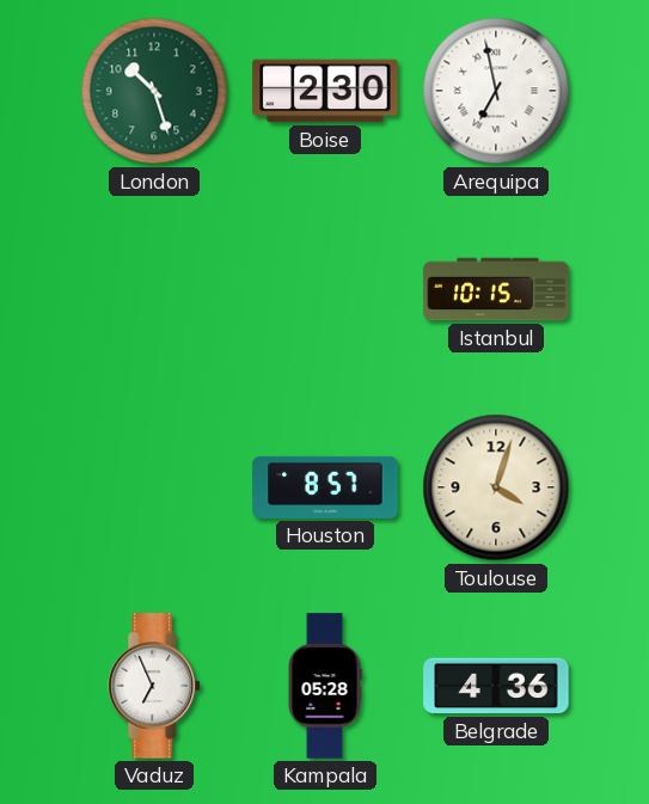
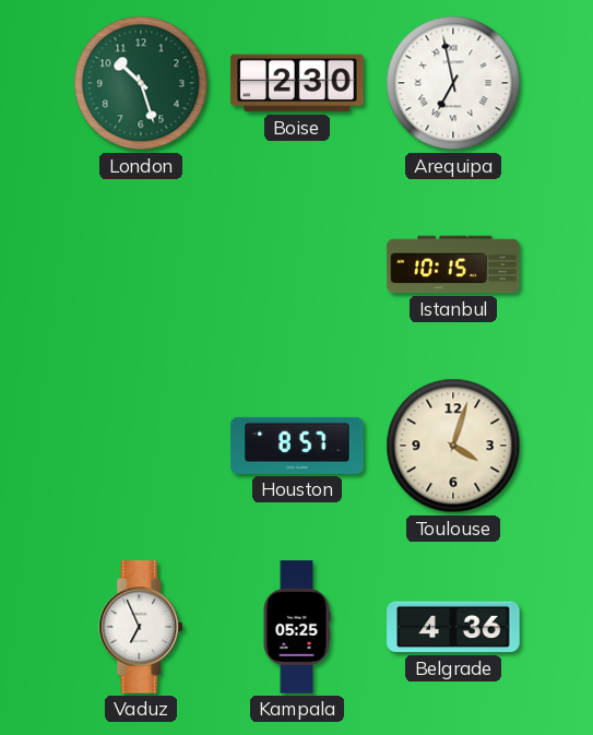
Kampala: 05:28 -> 05:25
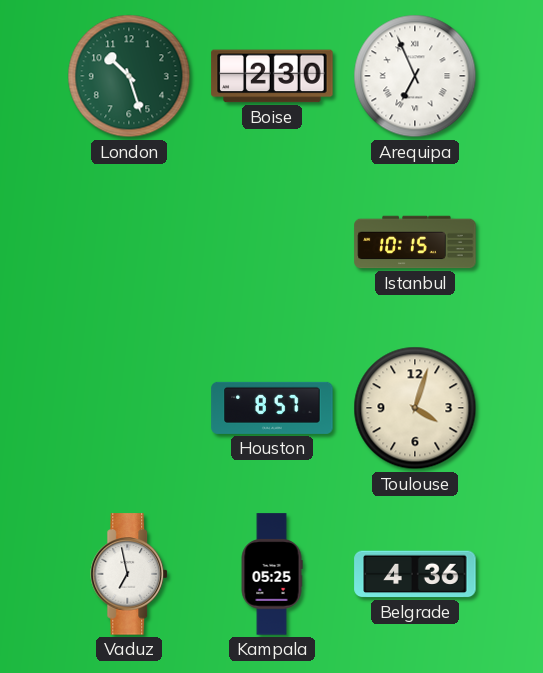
Arequipa: 6:58 -> 6:56
Vaduz: 6:56 -> 6:58
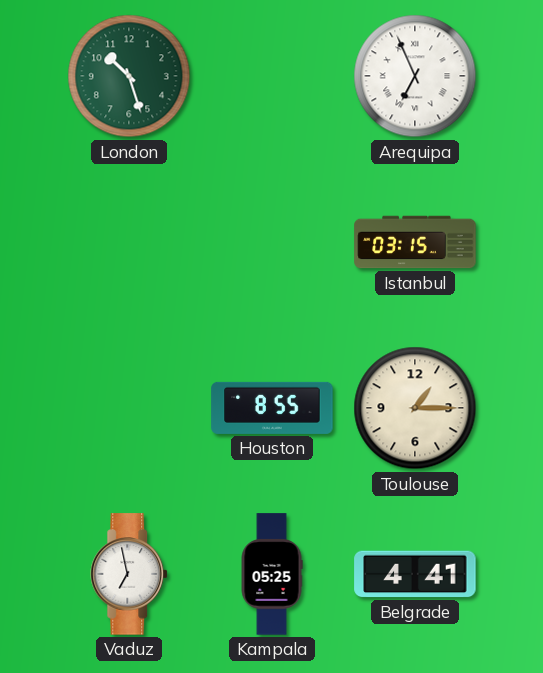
Boise: 2:30 -> none
Istanbul: 10:15 -> 03:15
Houston: 8:57 -> 8:55
Toulouse: 4:03 -> 1:15
Belgrade: 4:36 -> 4:41
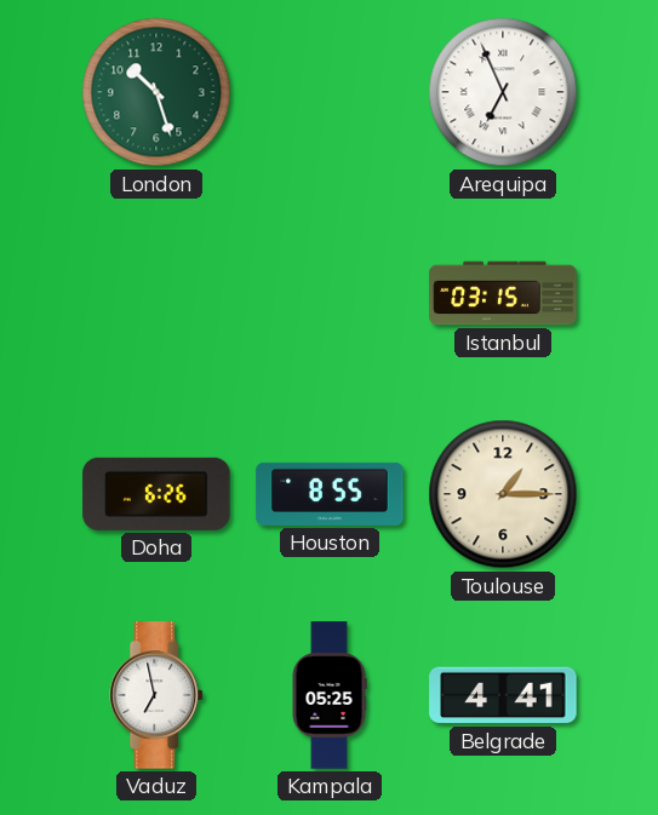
Doha: none -> 6:26
